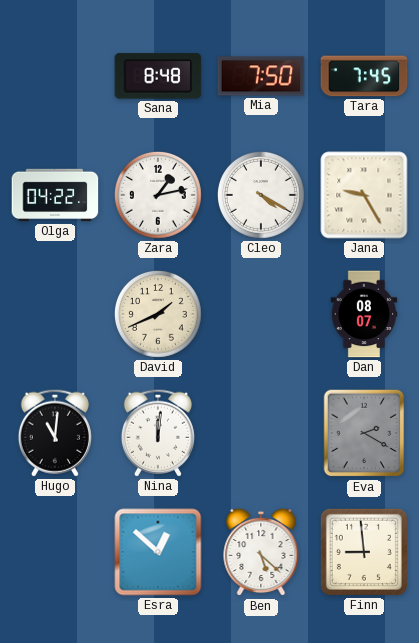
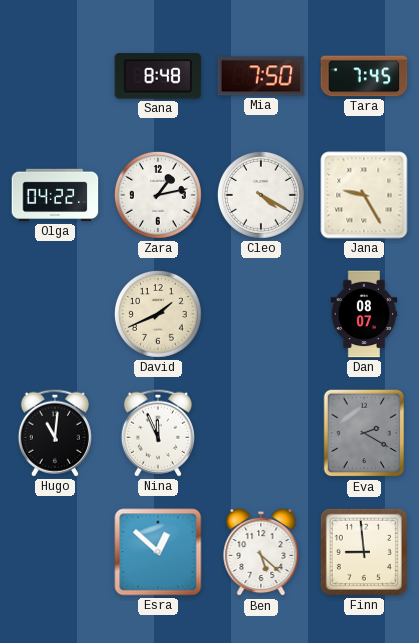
Nina: 12:01 -> 11:56
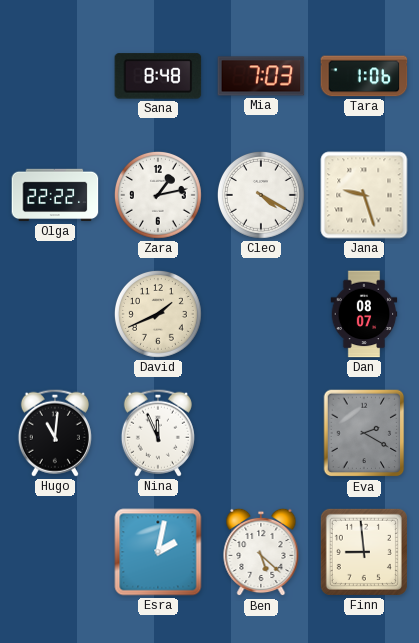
Mia: 7:50 -> 7:03
Tara: 7:45 -> 1:06
Olga: 04:22 -> 22:22
Jana: 9:25 -> 9:27
Esra: 12:52 -> 2:02
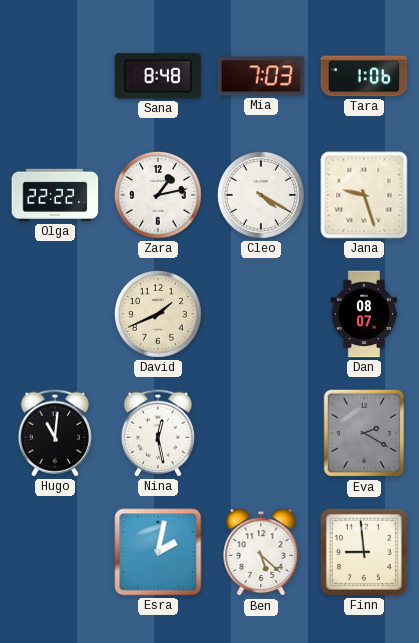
Nina: 11:56 -> 12:28
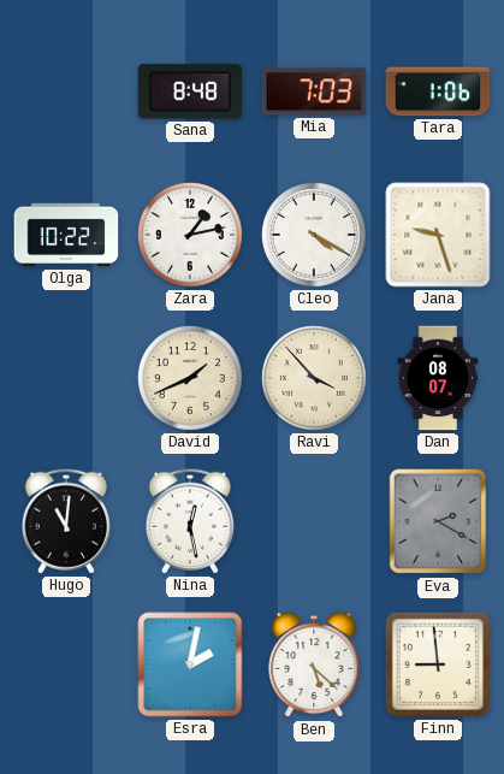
Olga: 22:22 -> 10:22
Ravi: none -> 3:53
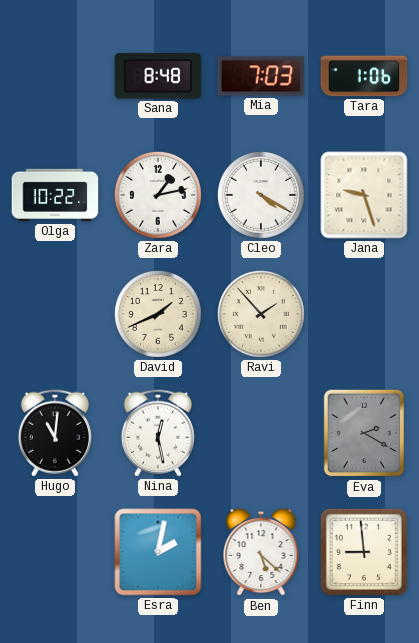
Ravi: 3:53 -> 1:53
Dan: 08:07 -> none
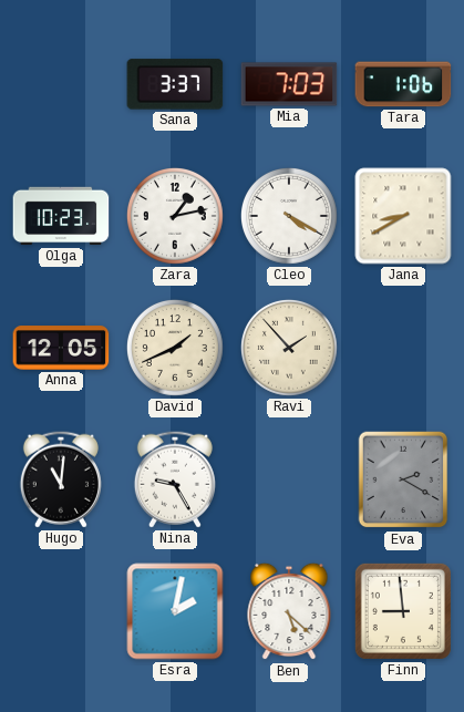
Sana: 8:48 -> 3:37
Olga: 10:22 -> 10:23
Jana: 9:27 -> 8:40
Anna: none -> 12:05
Nina: 12:28 -> 9:25
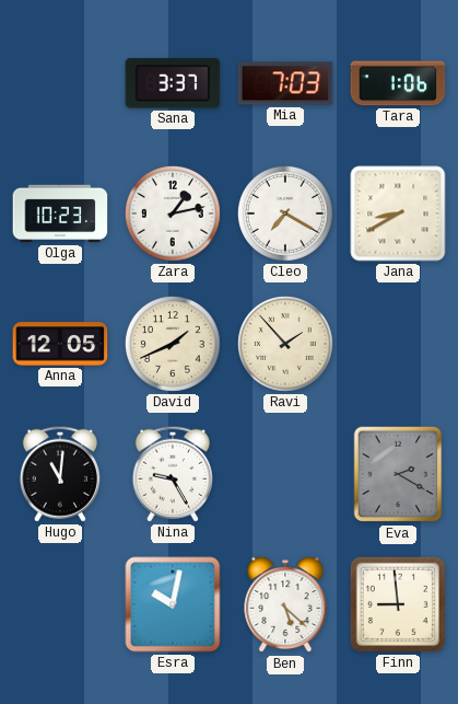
Cleo: 4:20 -> 7:20
Esra: 2:02 -> 10:02
